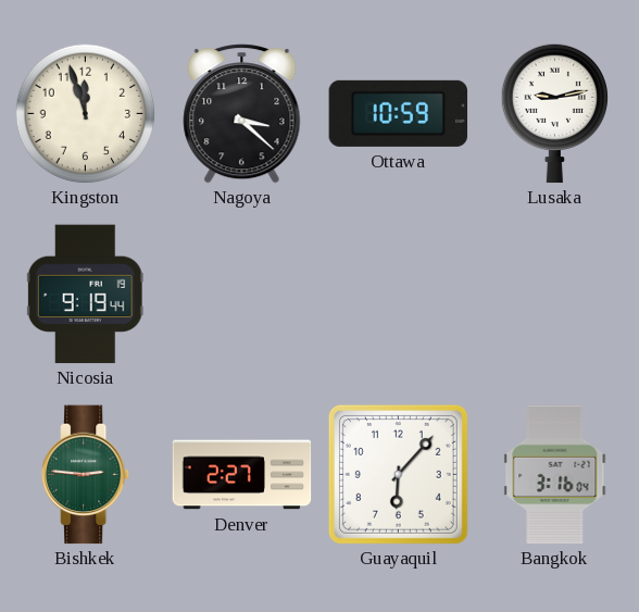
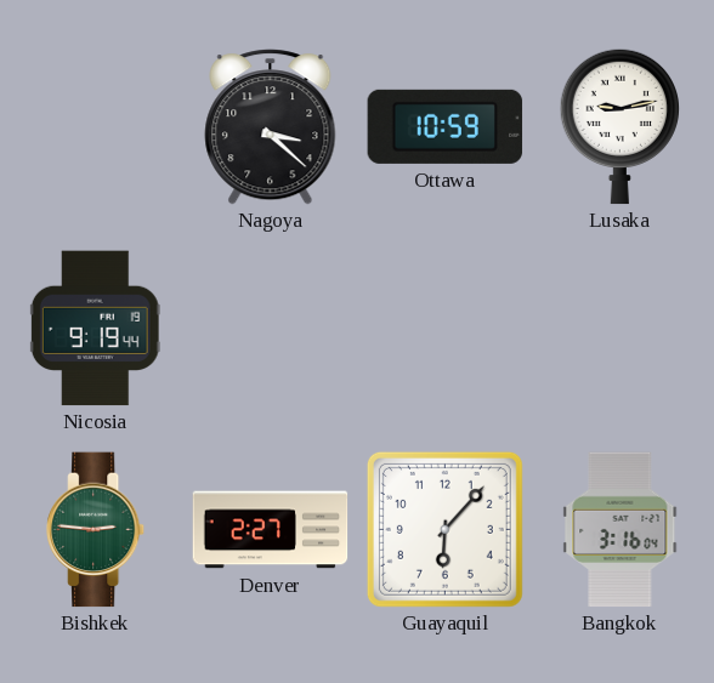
Kingston: 11:57 -> none
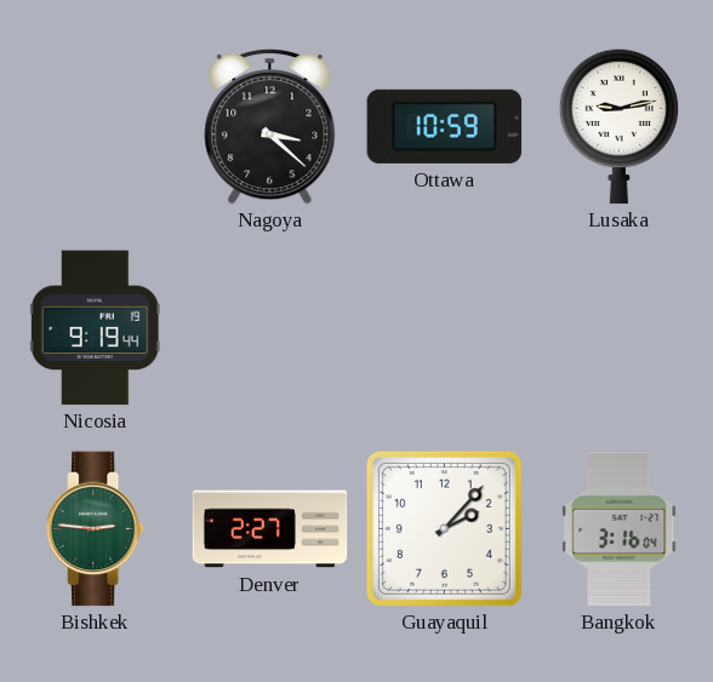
Guayaquil: 6:07 -> 2:07
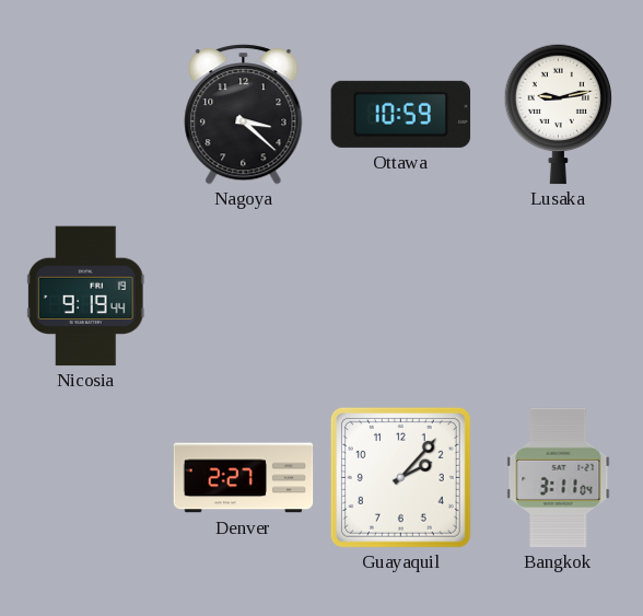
Bishkek: 2:46 -> none
Bangkok: 3:16 -> 3:11
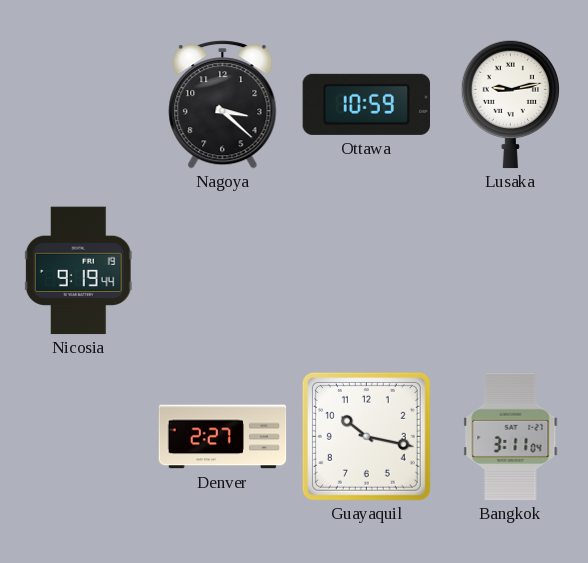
Guayaquil: 2:07 -> 10:17
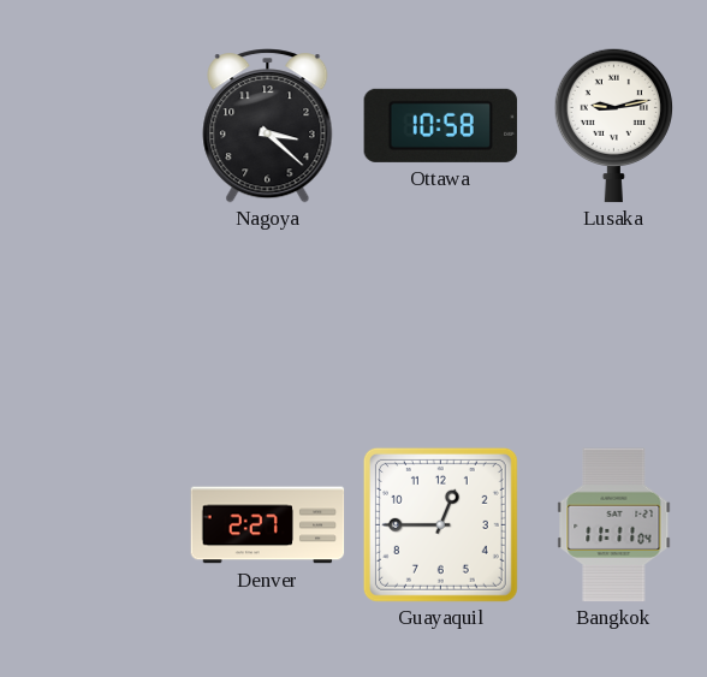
Ottawa: 10:59 -> 10:58
Nicosia: 9:19 -> none
Guayaquil: 10:17 -> 12:45
Bangkok: 3:11 -> 11:11
